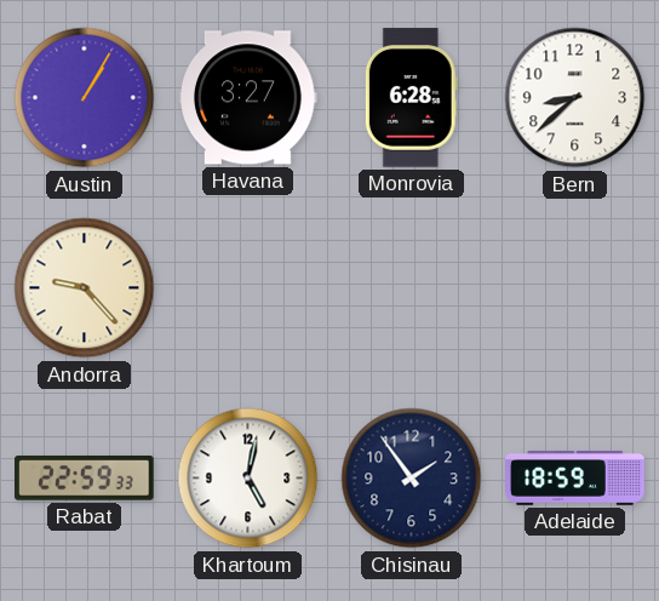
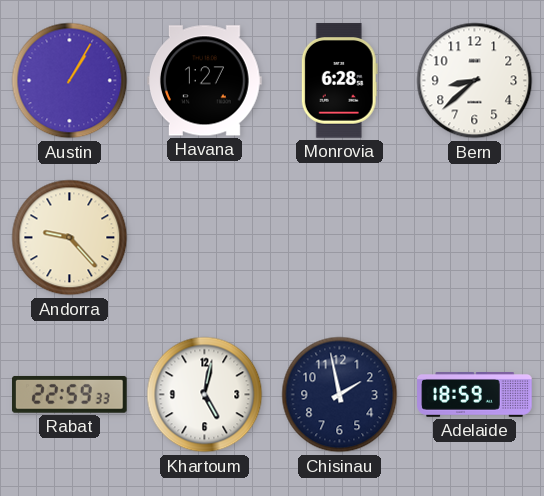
Havana: 3:27 -> 1:27
Chisinau: 1:54 -> 1:58
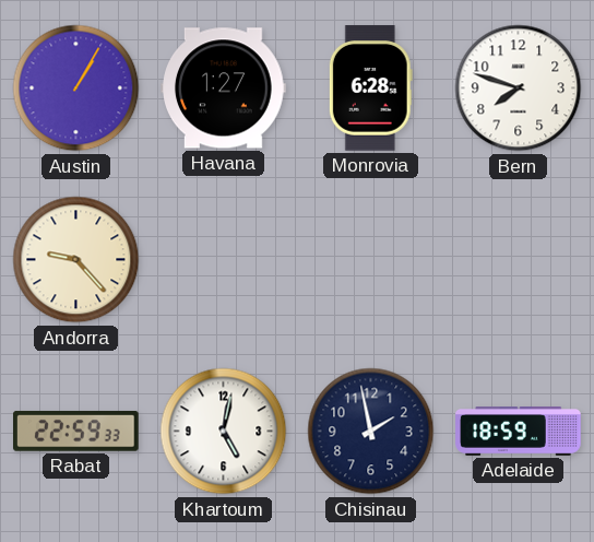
Bern: 8:38 -> 7:48
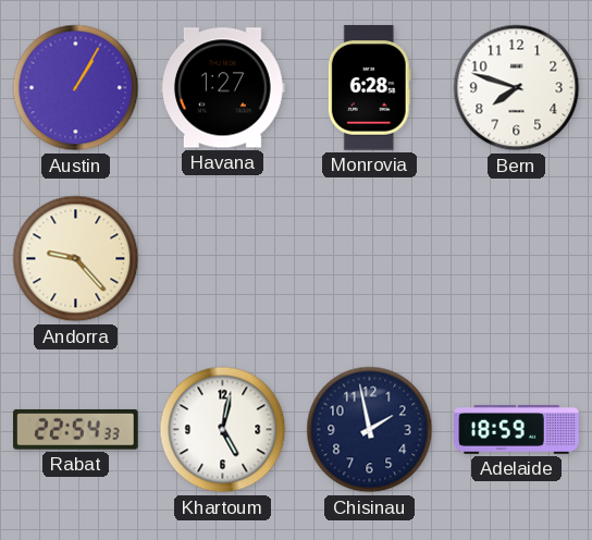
Rabat: 22:59 -> 22:54
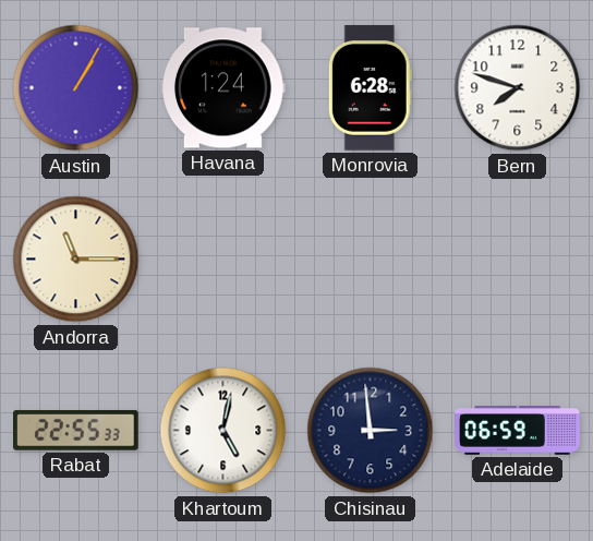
Havana: 1:27 -> 1:24
Andorra: 9:23 -> 11:15
Rabat: 22:54 -> 22:55
Chisinau: 1:58 -> 2:59
Adelaide: 18:59 -> 06:59
